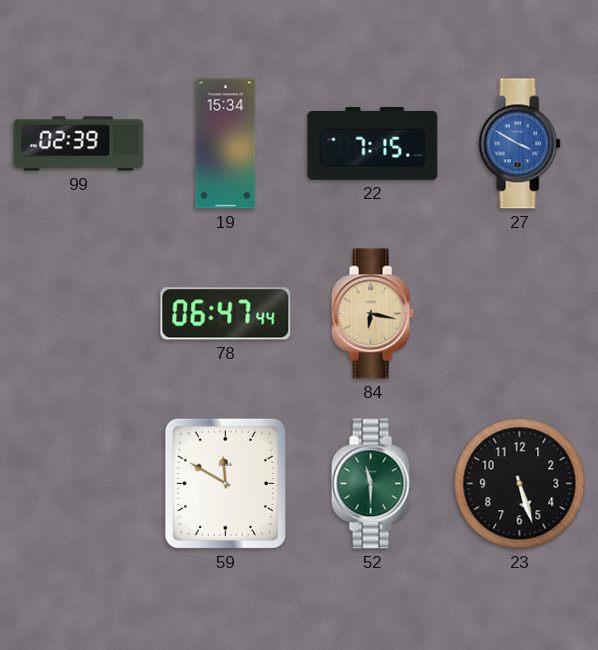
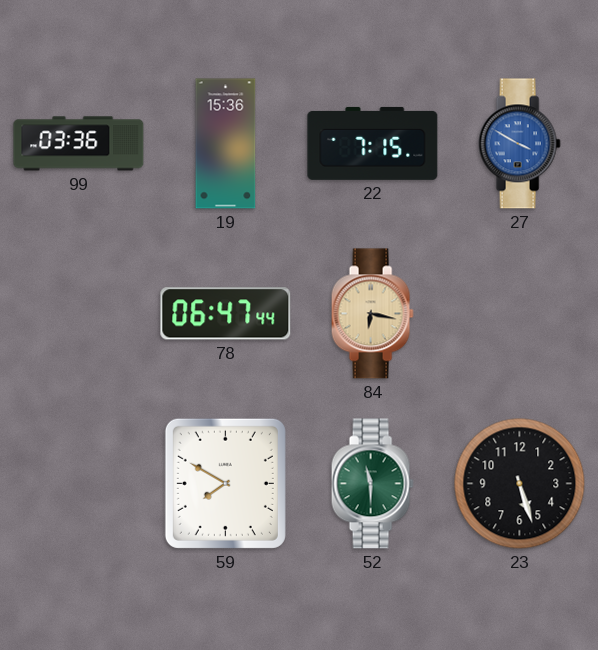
99: 02:39 -> 03:36
19: 15:34 -> 15:36
59: 11:50 -> 7:50
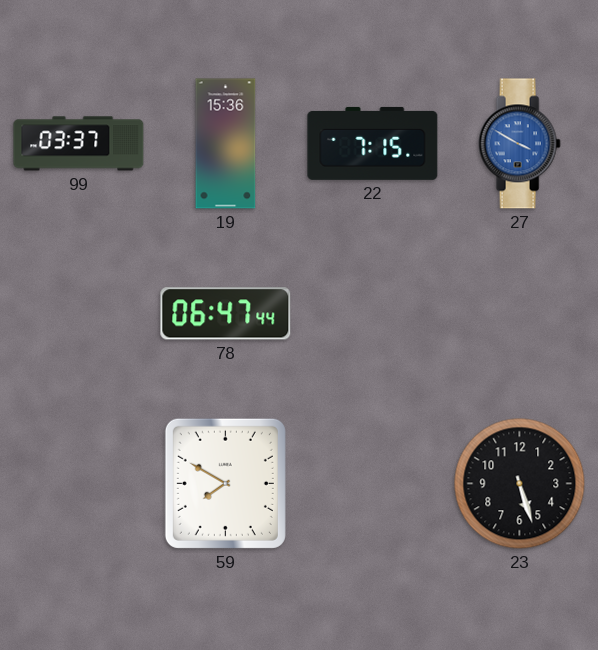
99: 03:36 -> 03:37
84: 6:17 -> none
52: 11:30 -> none
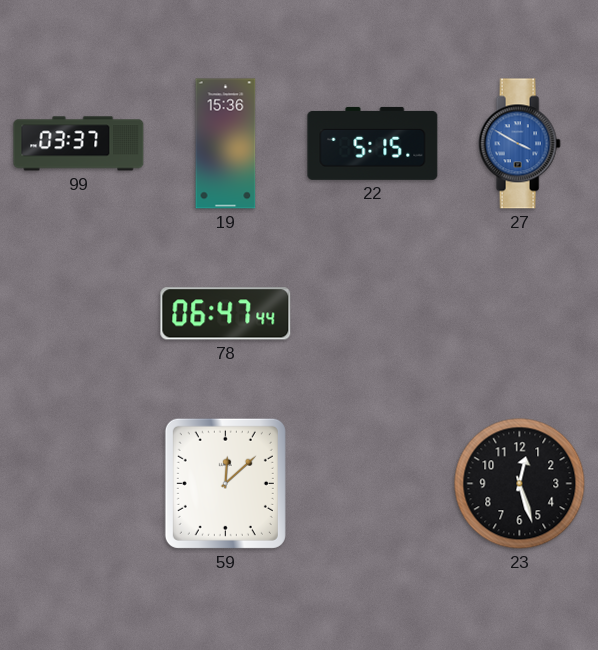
22: 7:15 -> 5:15
59: 7:50 -> 12:08
23: 5:27 -> 12:27
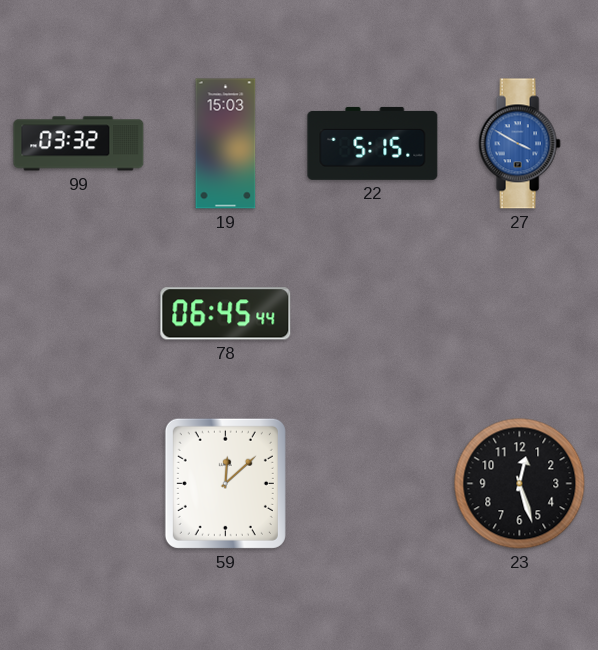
99: 03:37 -> 03:32
19: 15:36 -> 15:03
78: 06:47 -> 06:45
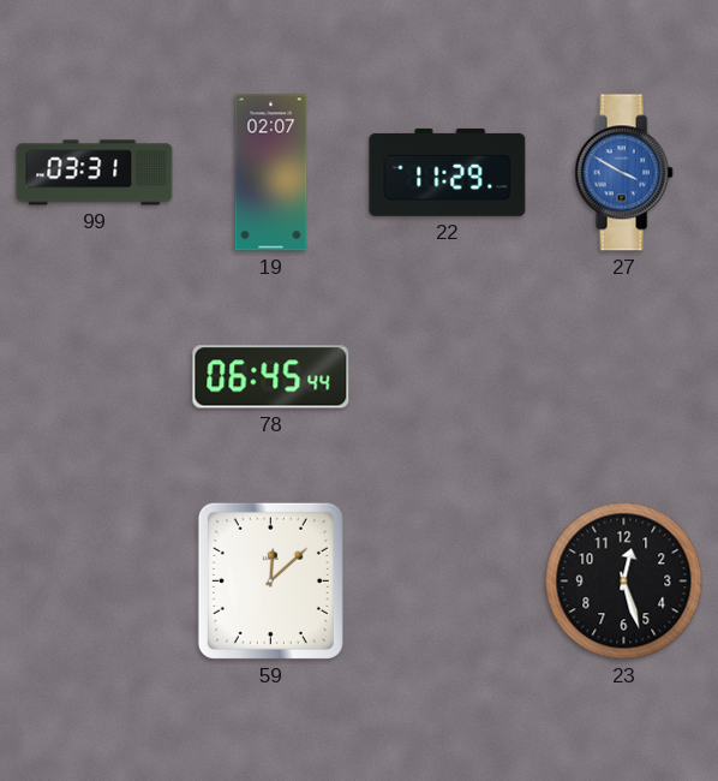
99: 03:32 -> 03:31
19: 15:03 -> 02:07
22: 5:15 -> 11:29
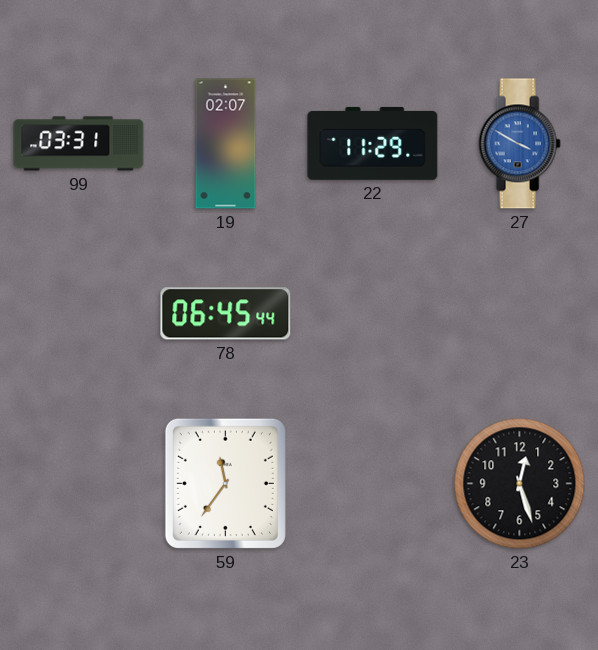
59: 12:08 -> 11:36
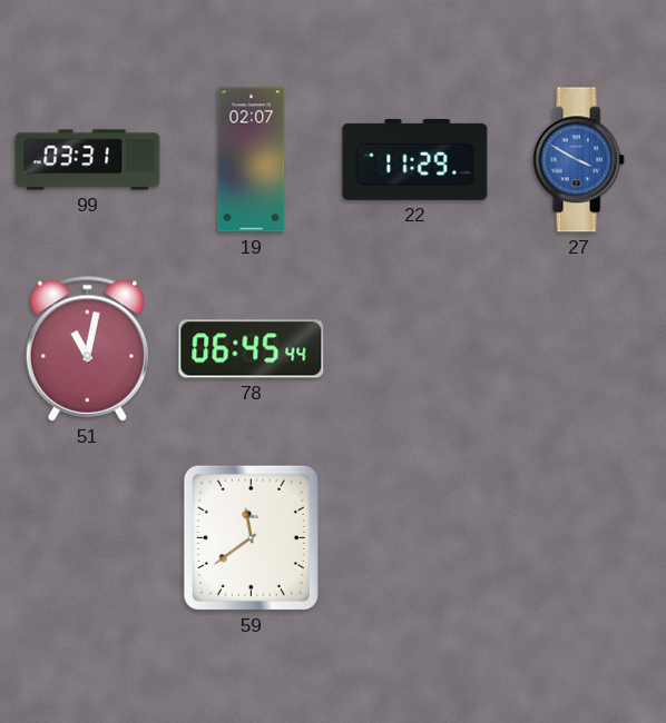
51: none -> 11:02
59: 11:36 -> 11:39
23: 12:27 -> none
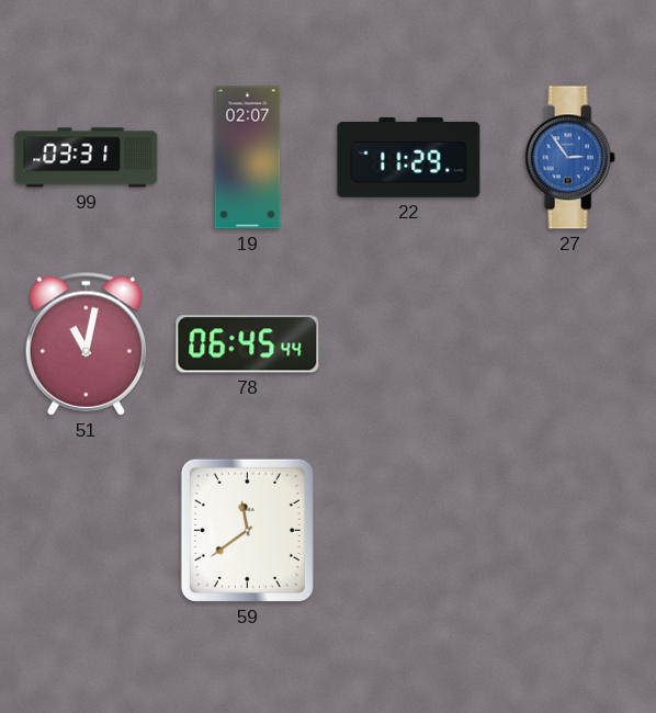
27: 3:50 -> 2:54
